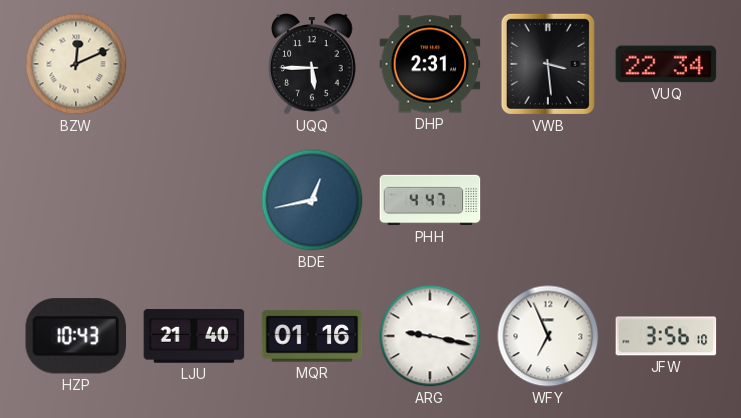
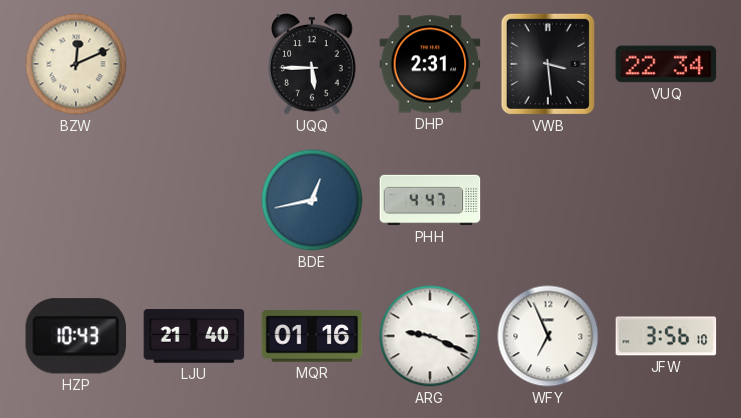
ARG: 9:17 -> 9:19
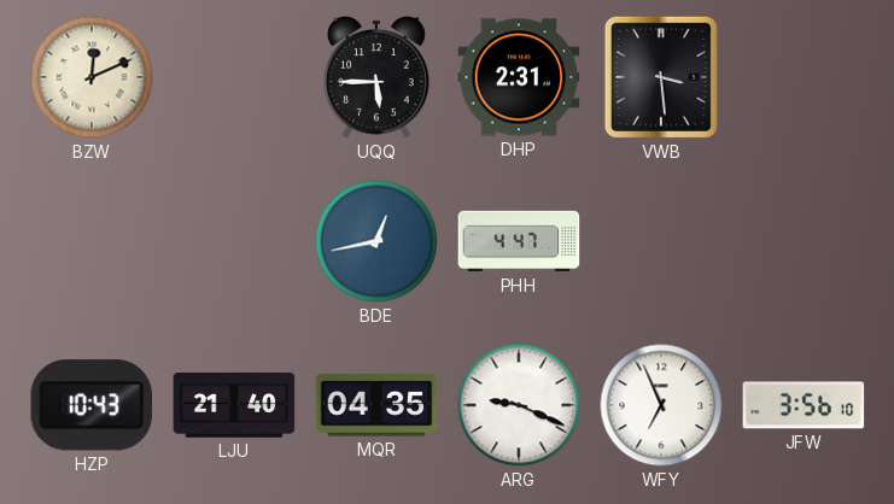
VUQ: 22:34 -> none
MQR: 01:16 -> 04:35
